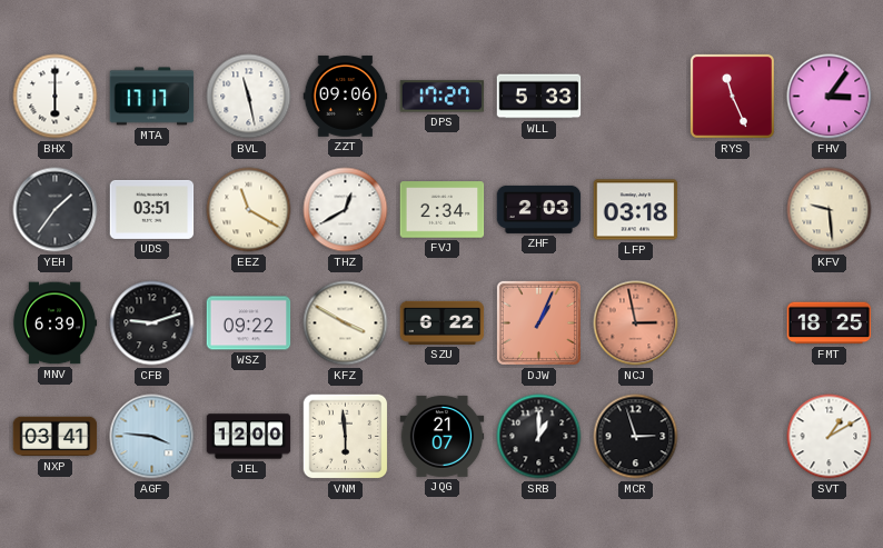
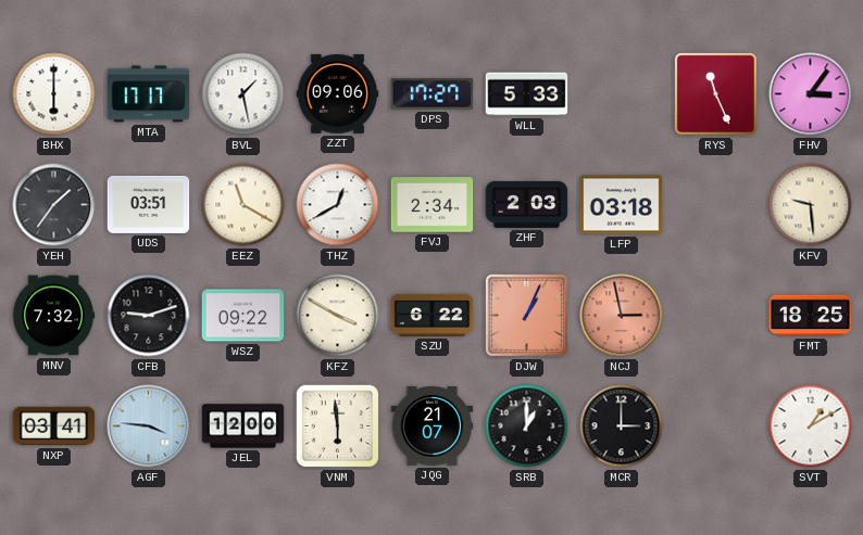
BVL: 11:28 -> 1:28
MNV: 6:39 -> 7:32
MCR: 2:57 -> 3:00
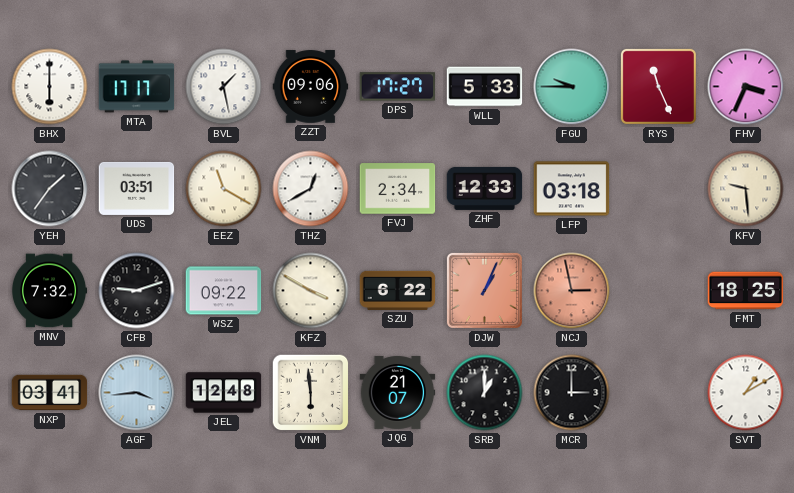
FGU: none -> 9:45
FHV: 3:06 -> 3:34
ZHF: 2:03 -> 12:33
AGF: 3:46 -> 3:44
JEL: 12:00 -> 12:48
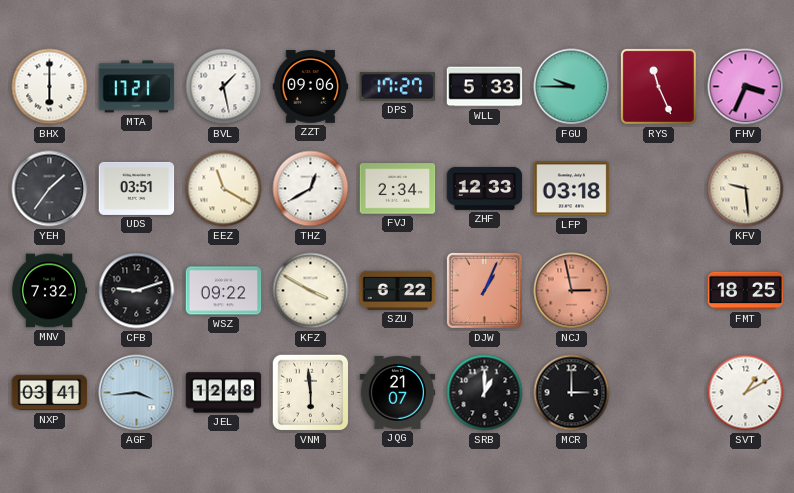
MTA: 17:17 -> 17:21
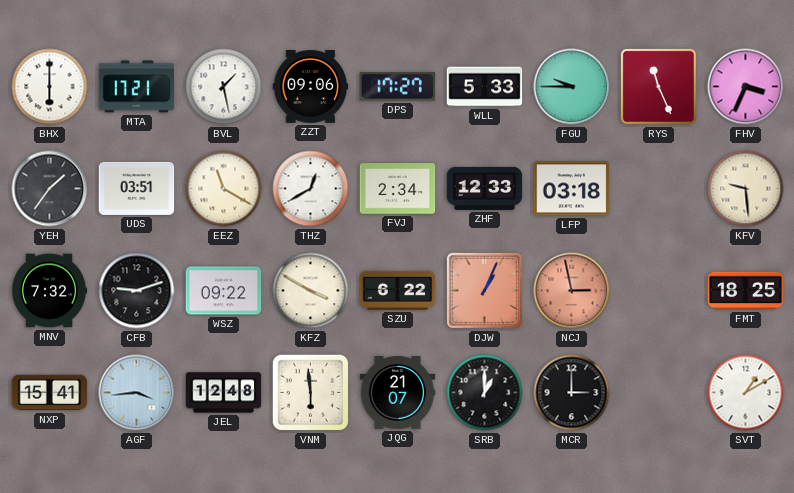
NXP: 03:41 -> 15:41
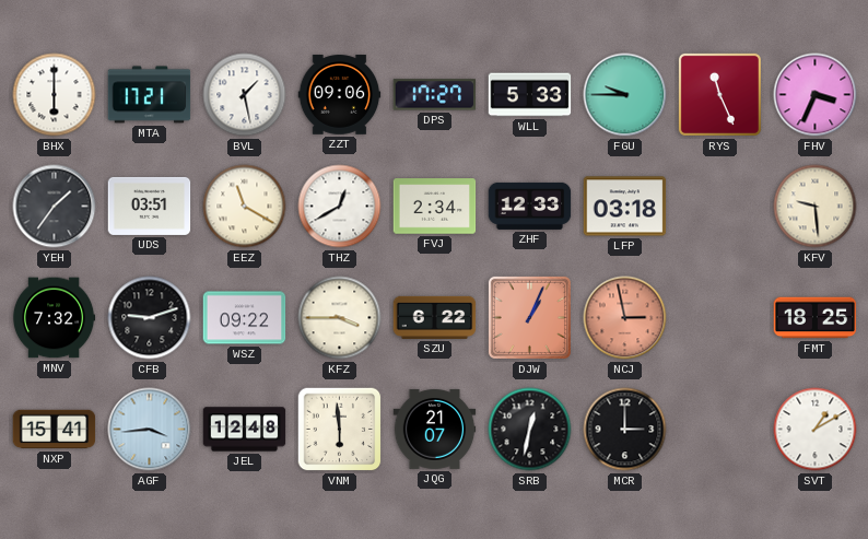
KFZ: 3:50 -> 3:45
SRB: 1:00 -> 12:32
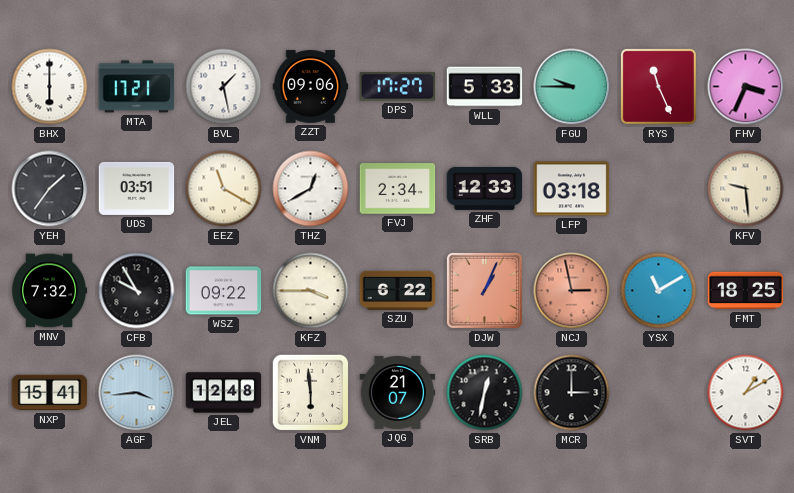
CFB: 9:12 -> 9:55
YSX: none -> 11:10
